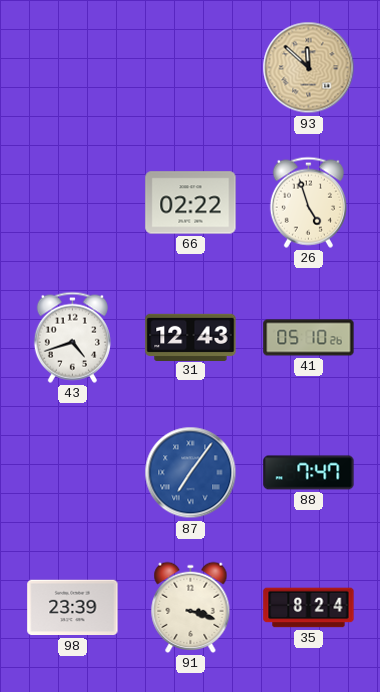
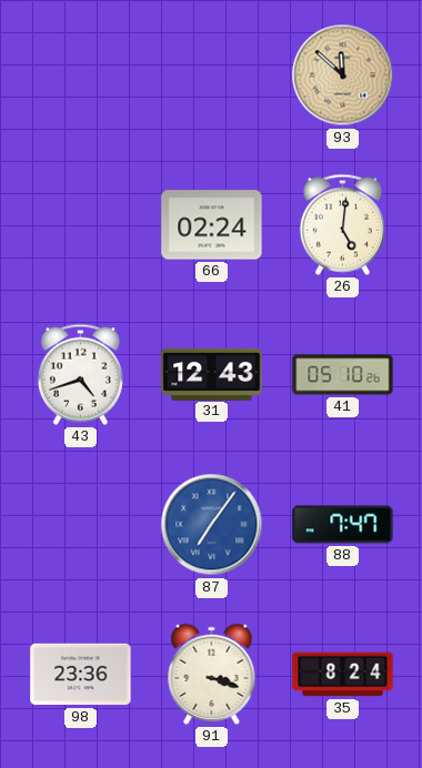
66: 02:22 -> 02:24
26: 4:57 -> 5:01
98: 23:39 -> 23:36
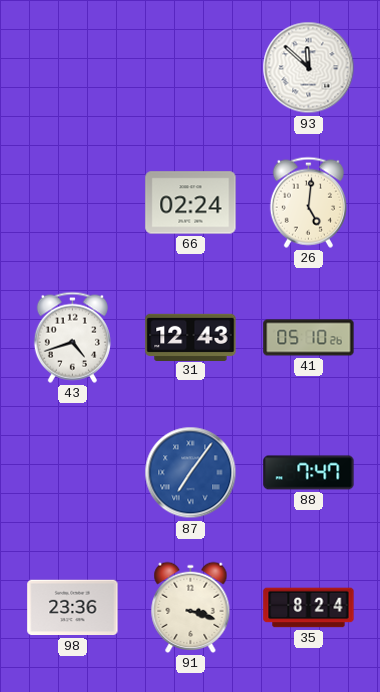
93 dial: champagne -> white
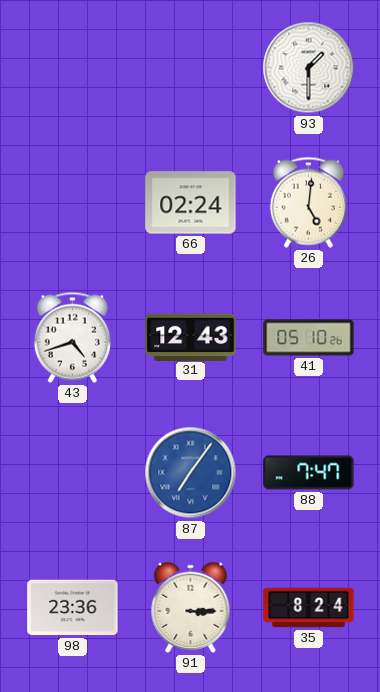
93: 11:52 -> 1:30
91: 3:18 -> 3:15
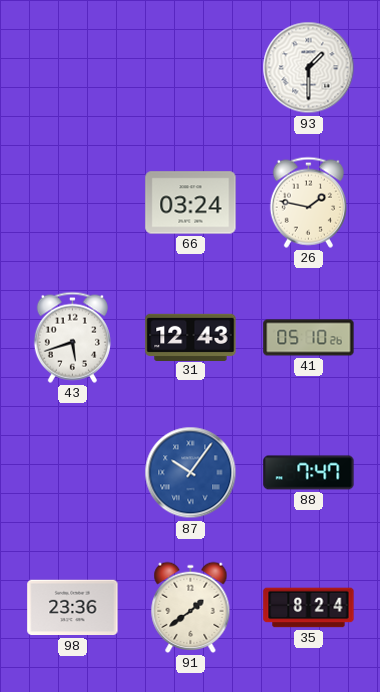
66: 02:24 -> 03:24
26: 5:01 -> 1:47
43: 4:42 -> 5:42
87: 7:06 -> 10:06
91: 3:15 -> 1:39
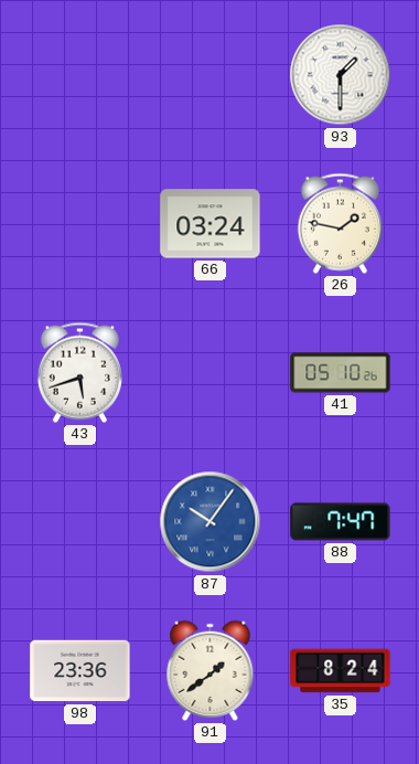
31: 12:43 -> none
